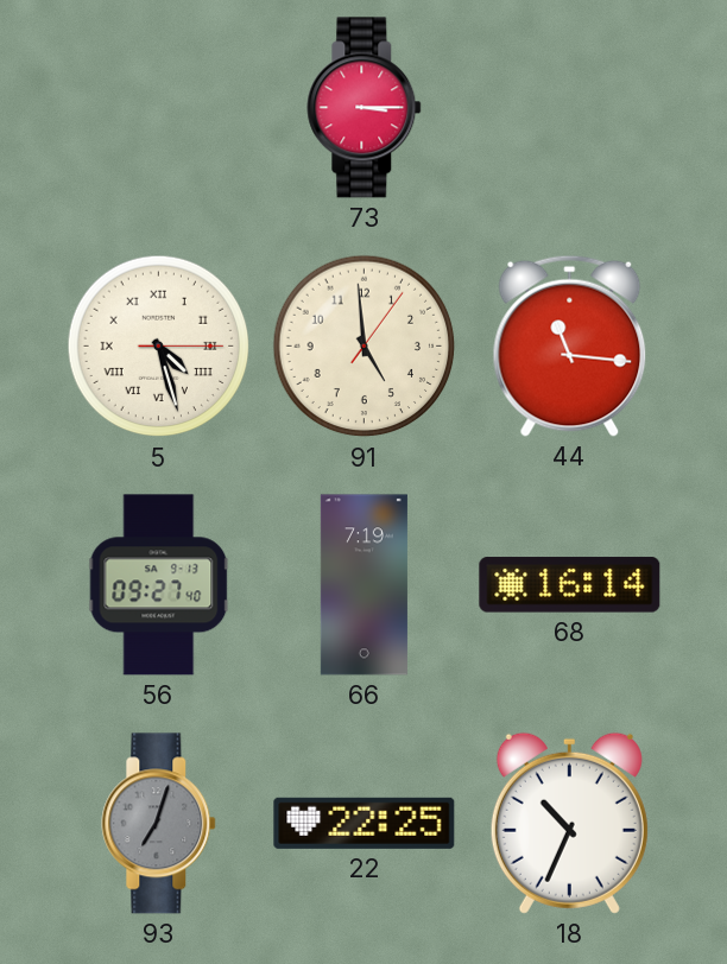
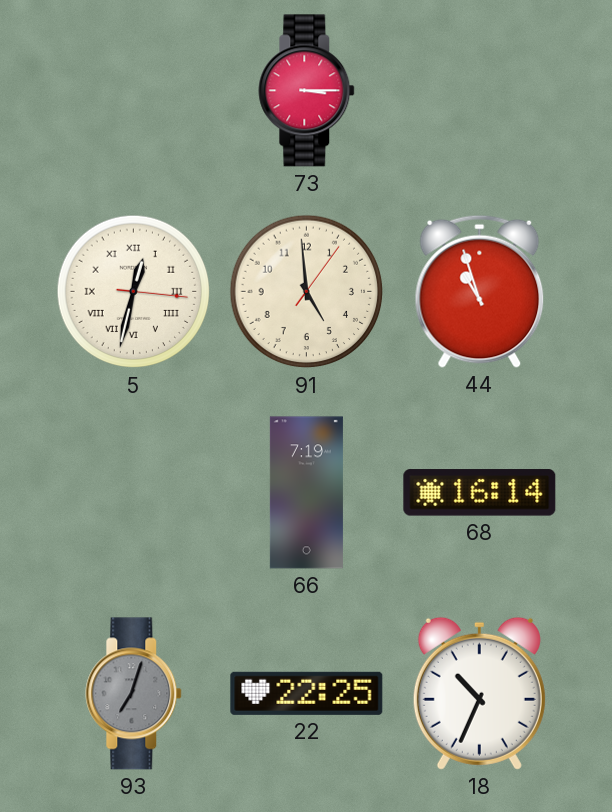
5: 4:27 -> 12:32
44: 11:16 -> 10:57
56: 09:27 -> none
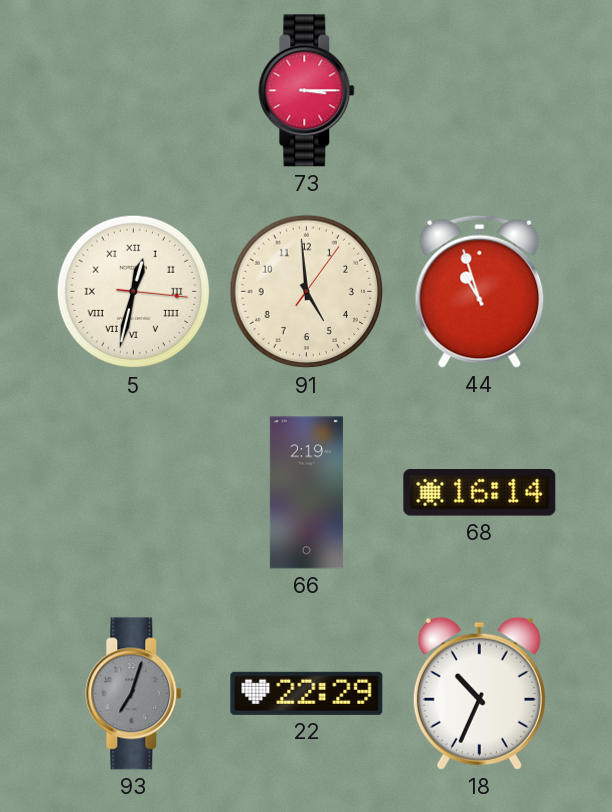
66: 7:19 -> 2:19
22: 22:25 -> 22:29
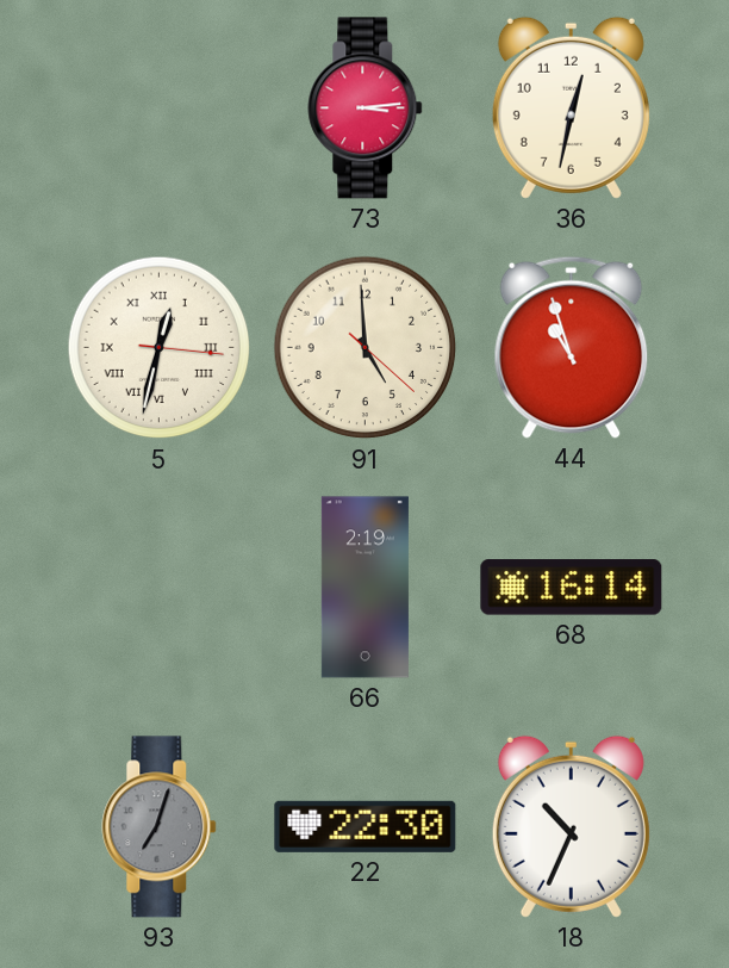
73: 3:15 -> 3:14
36: none -> 12:32
91: 4:59:06 -> 4:59:22
22: 22:29 -> 22:30
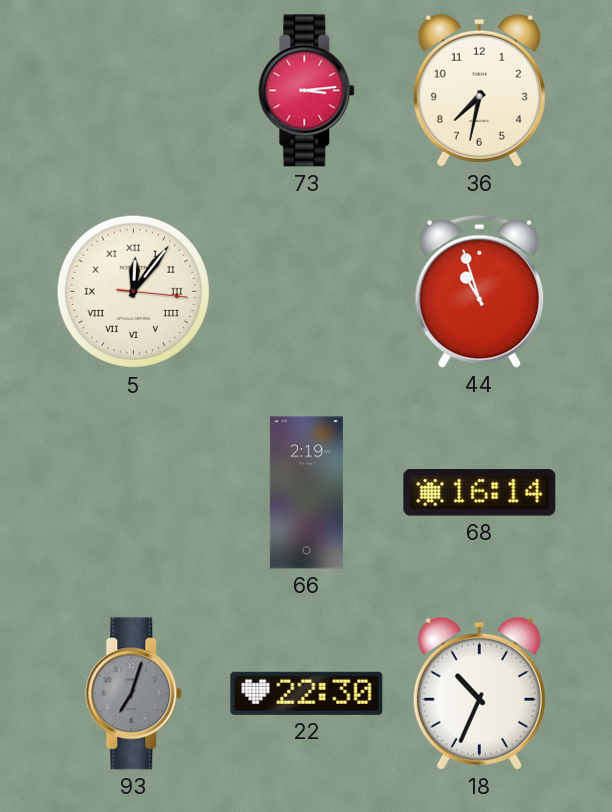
36: 12:32 -> 7:32
5: 12:32 -> 12:06
91: 4:59 -> none
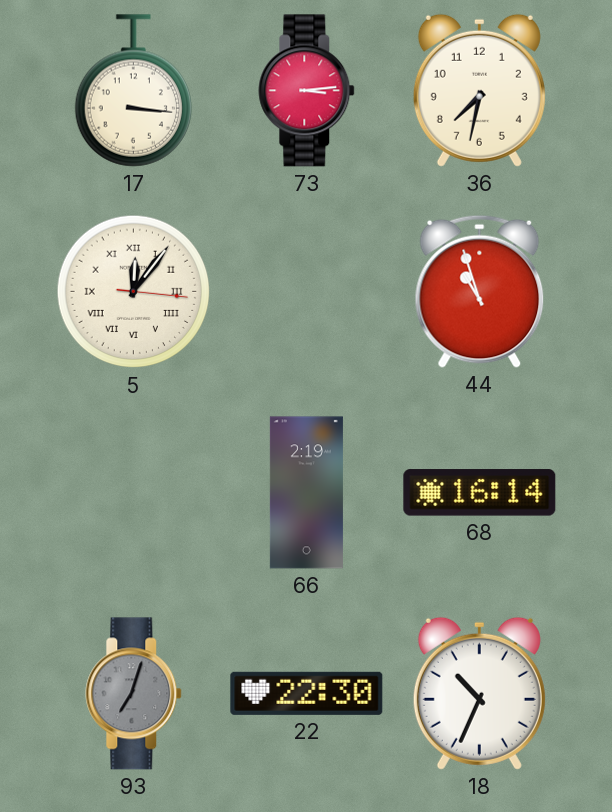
17: none -> 3:16
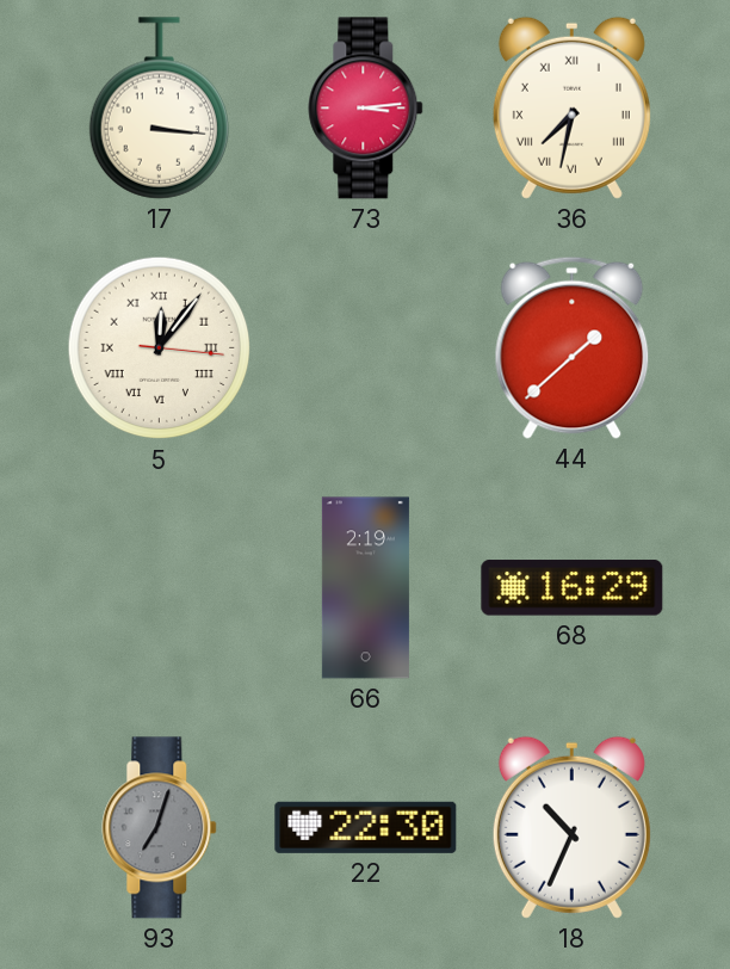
36 numerals: Arabic -> Roman
44: 10:57 -> 1:38
68: 16:14 -> 16:29
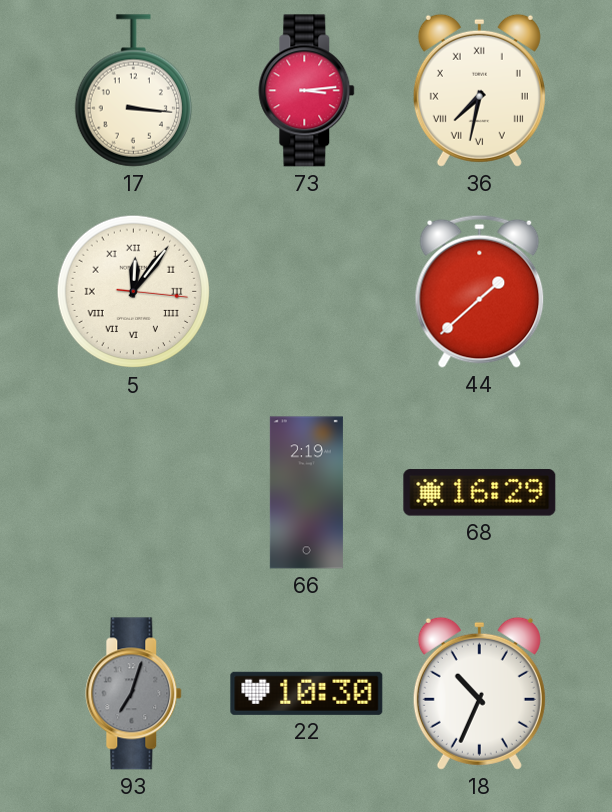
22: 22:30 -> 10:30
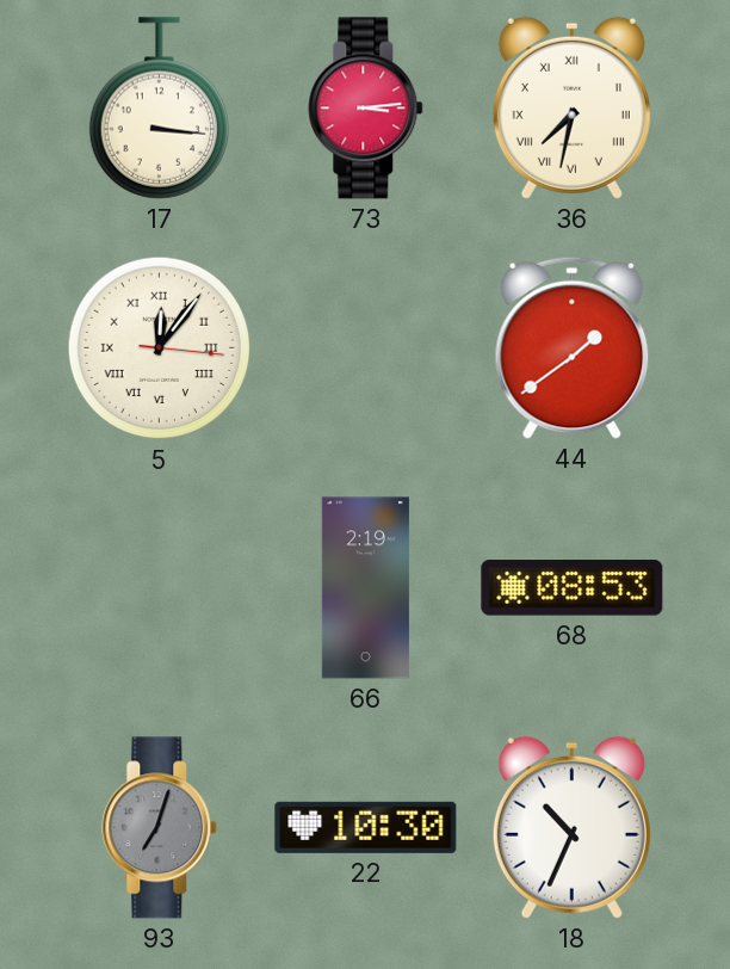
44: 1:38 -> 1:39
68: 16:29 -> 08:53
